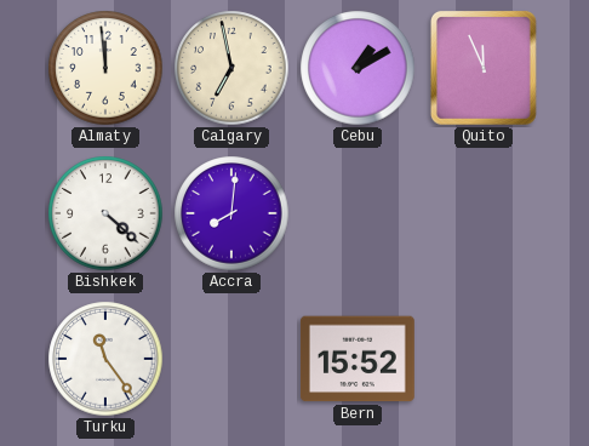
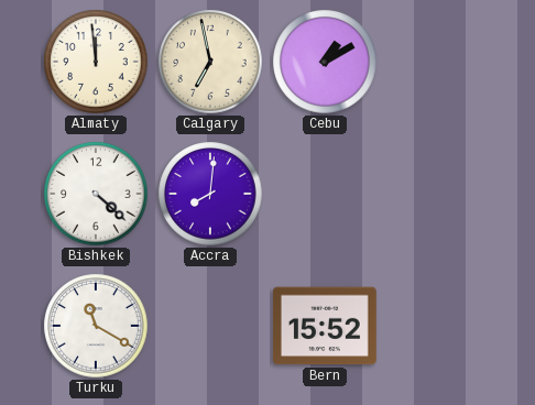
Quito: 11:56 -> none
Turku: 11:24 -> 11:20
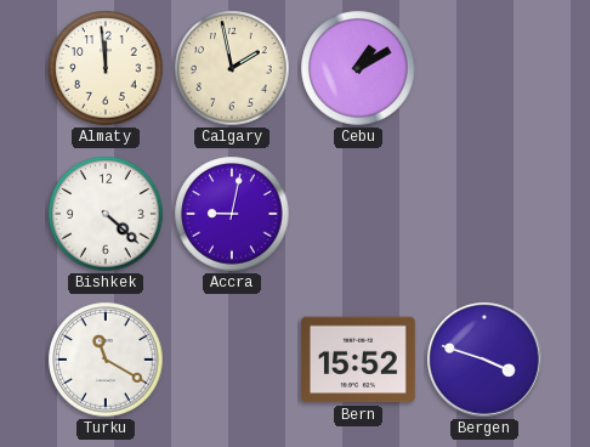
Calgary: 6:58 -> 1:58
Accra: 8:01 -> 9:02
Bergen: none -> 3:48
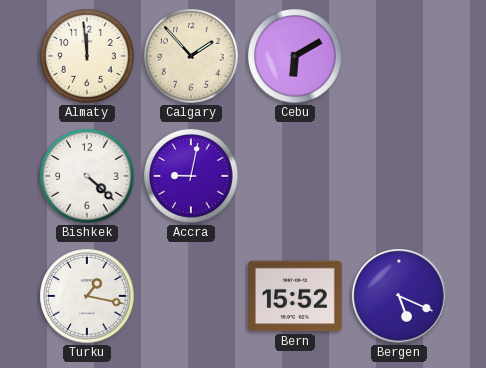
Calgary: 1:58 -> 1:53
Cebu: 1:10 -> 6:10
Turku: 11:20 -> 1:17
Bergen: 3:48 -> 5:19
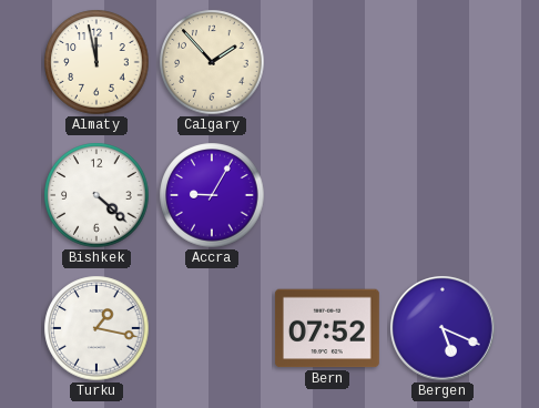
Almaty: 11:59 -> 11:58
Cebu: 6:10 -> none
Accra: 9:02 -> 9:05
Bern: 15:52 -> 07:52
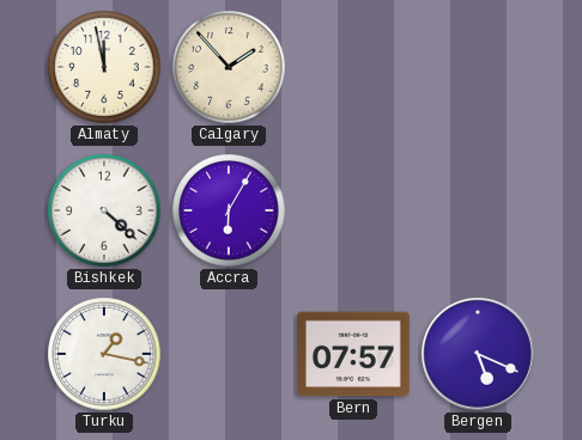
Accra: 9:05 -> 6:05
Bern: 07:52 -> 07:57
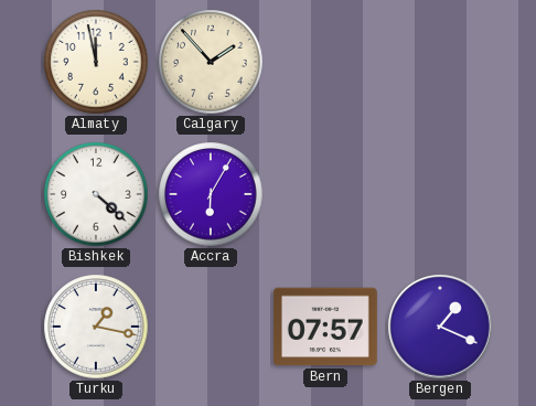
Bergen: 5:19 -> 1:19
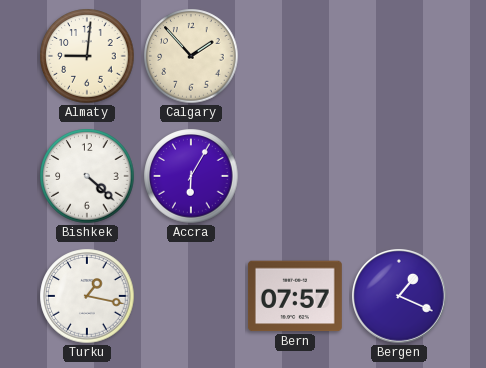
Almaty: 11:58 -> 9:01
